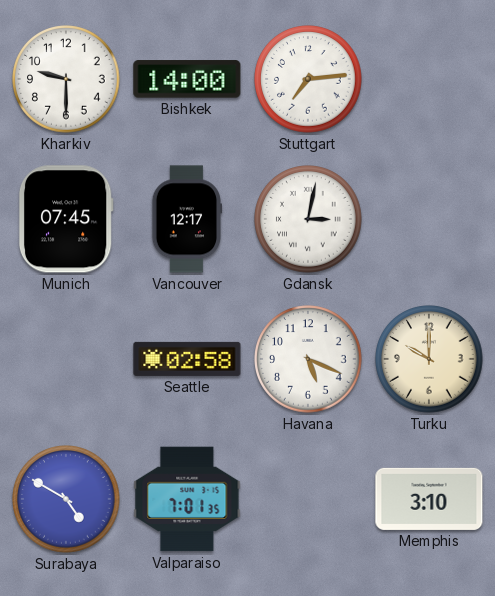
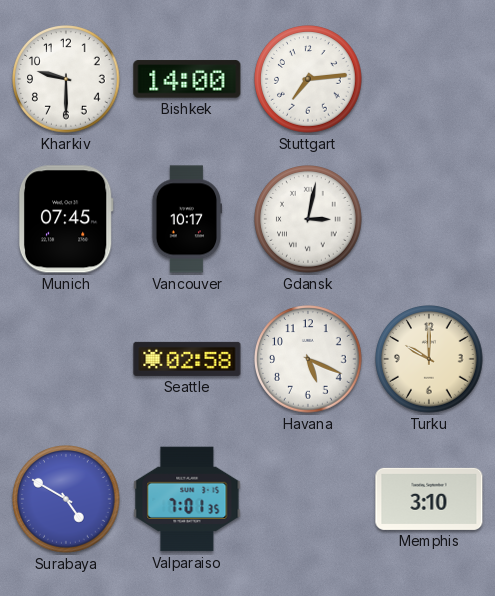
Vancouver: 12:17 -> 10:17
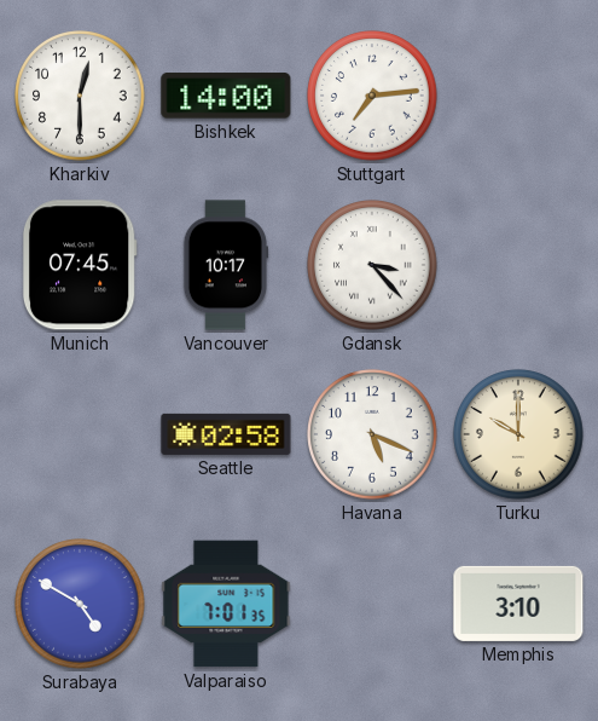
Kharkiv: 9:30 -> 12:30
Gdansk: 3:02 -> 3:23
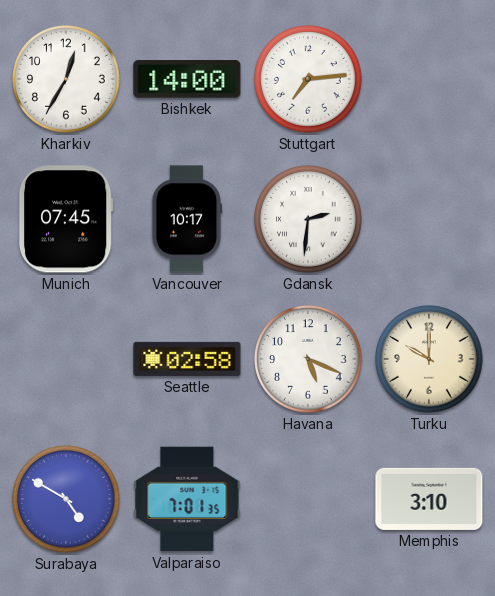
Kharkiv: 12:30 -> 12:35
Gdansk: 3:23 -> 2:31
